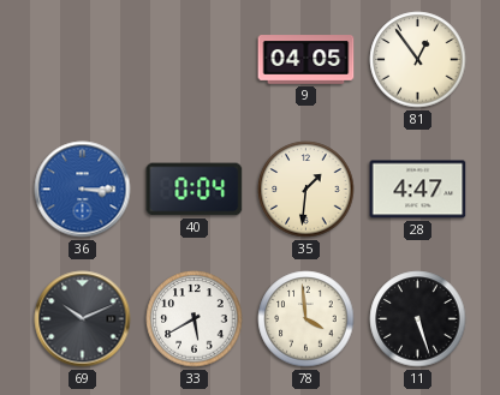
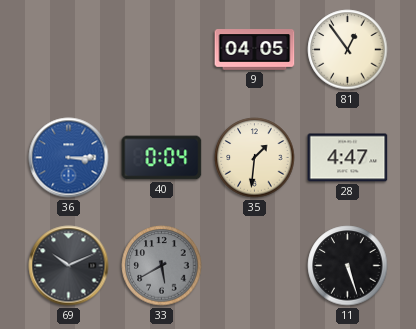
33 dial: white -> grey
78: 3:59 -> none
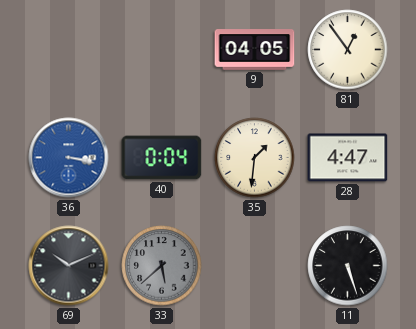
36: 3:15 -> 3:17
33: 5:40 -> 5:38
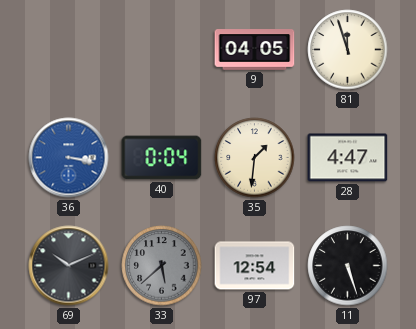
81: 12:54 -> 11:57
97: none -> 12:54
